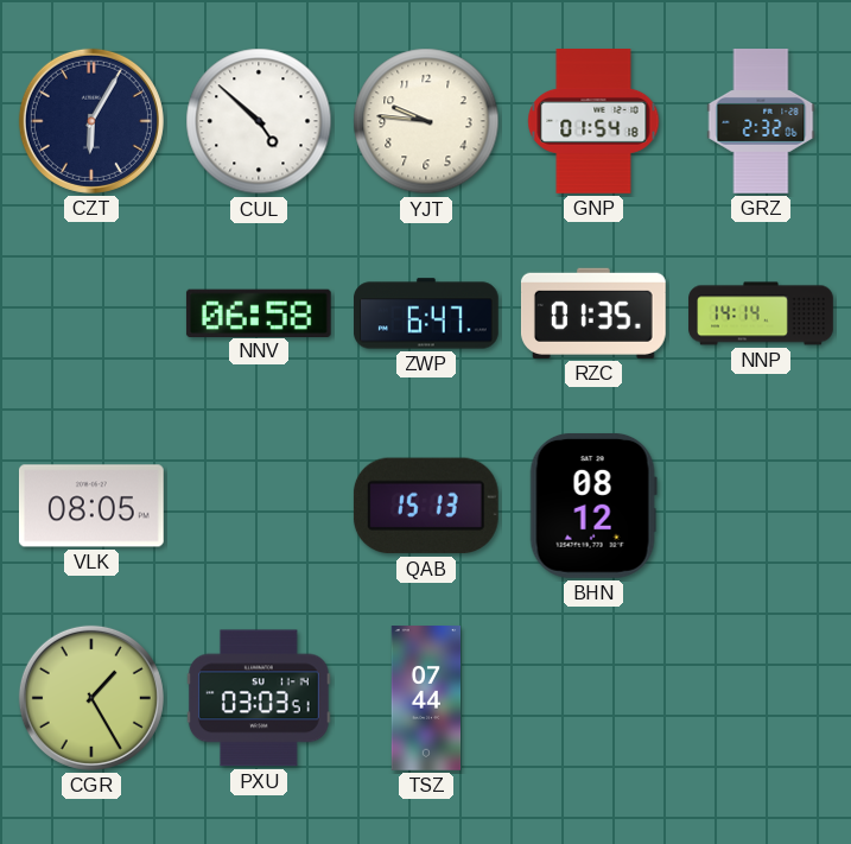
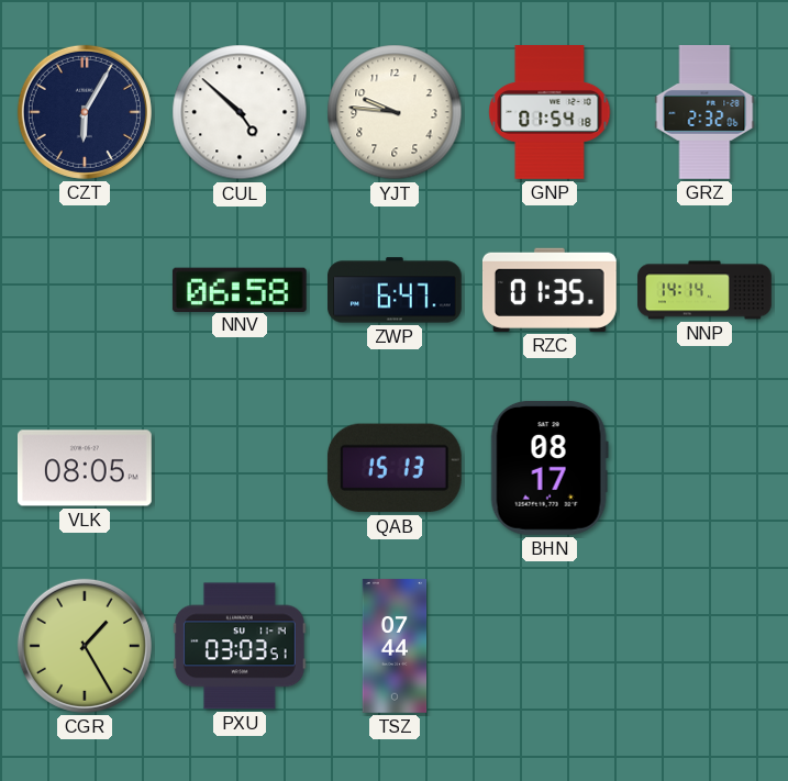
BHN: 08:12 -> 08:17
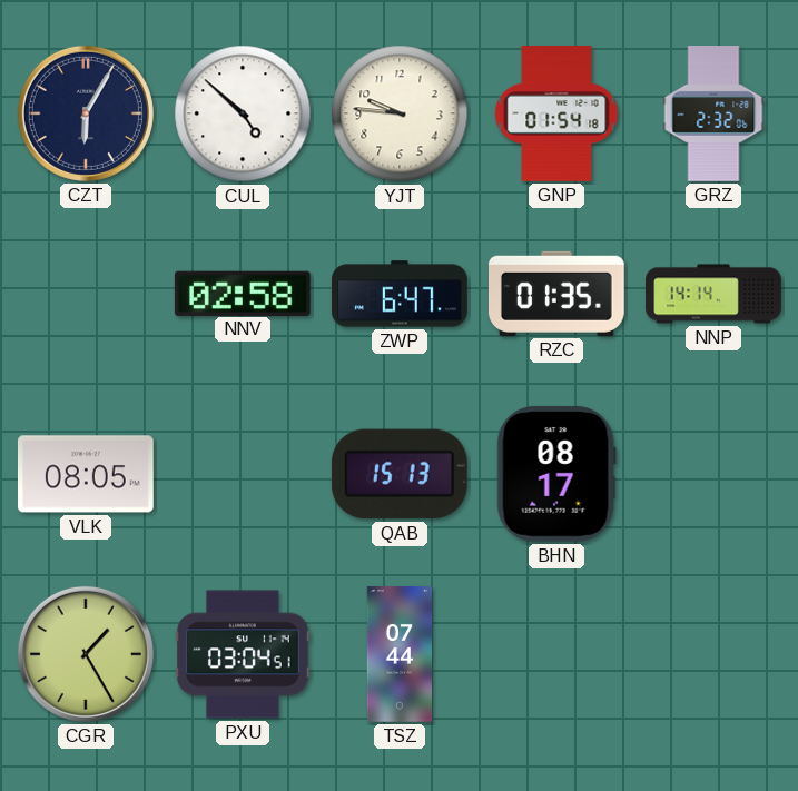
NNV: 06:58 -> 02:58
PXU: 03:03 -> 03:04
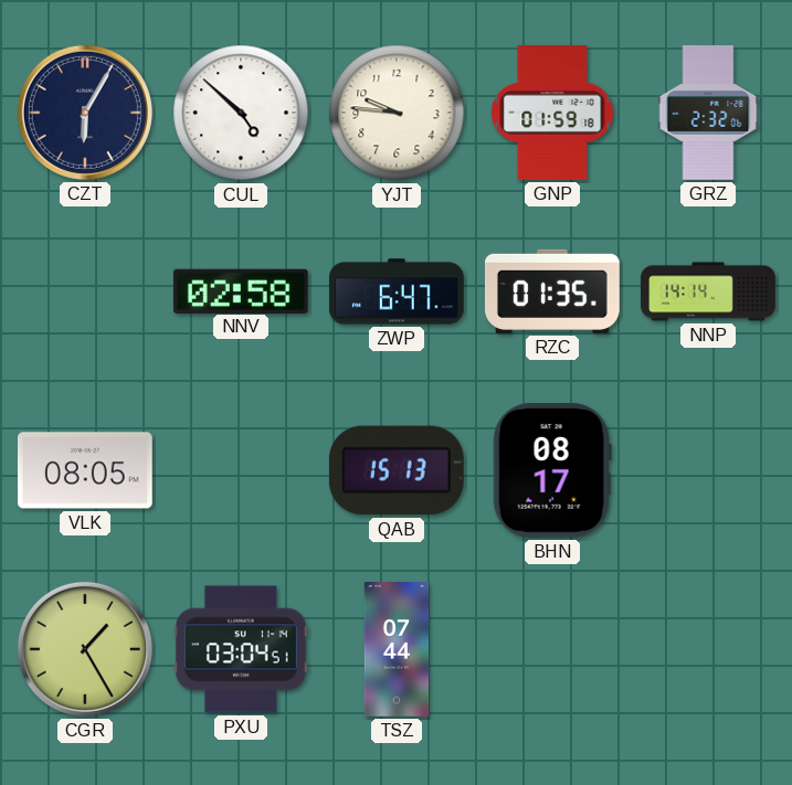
GNP: 01:54 -> 01:59
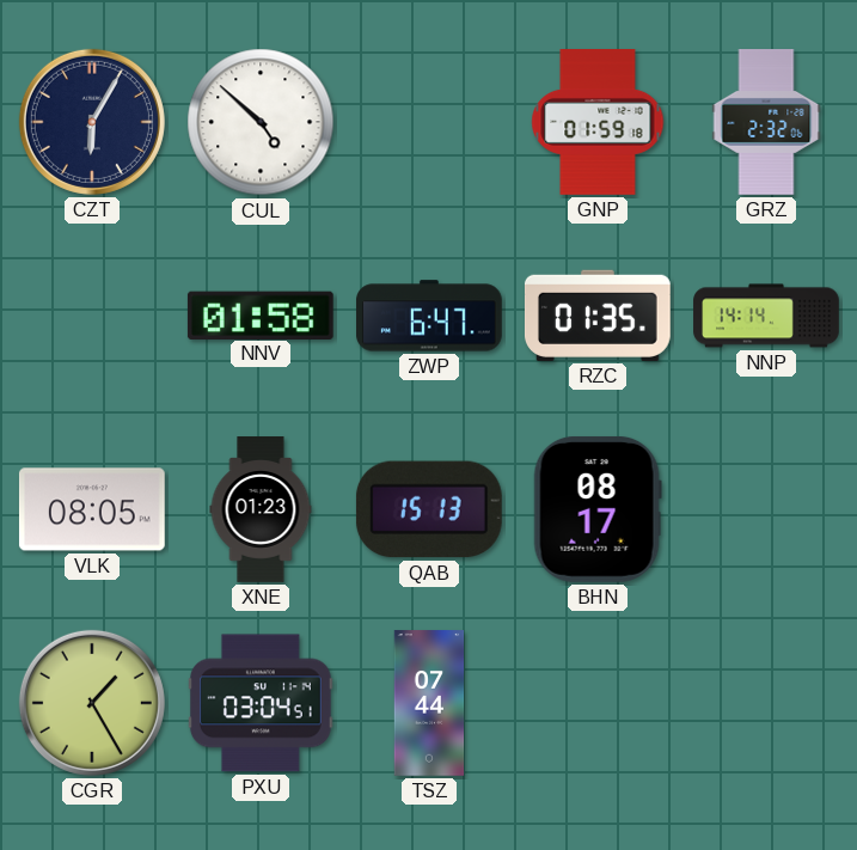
YJT: 9:46 -> none
NNV: 02:58 -> 01:58
XNE: none -> 01:23
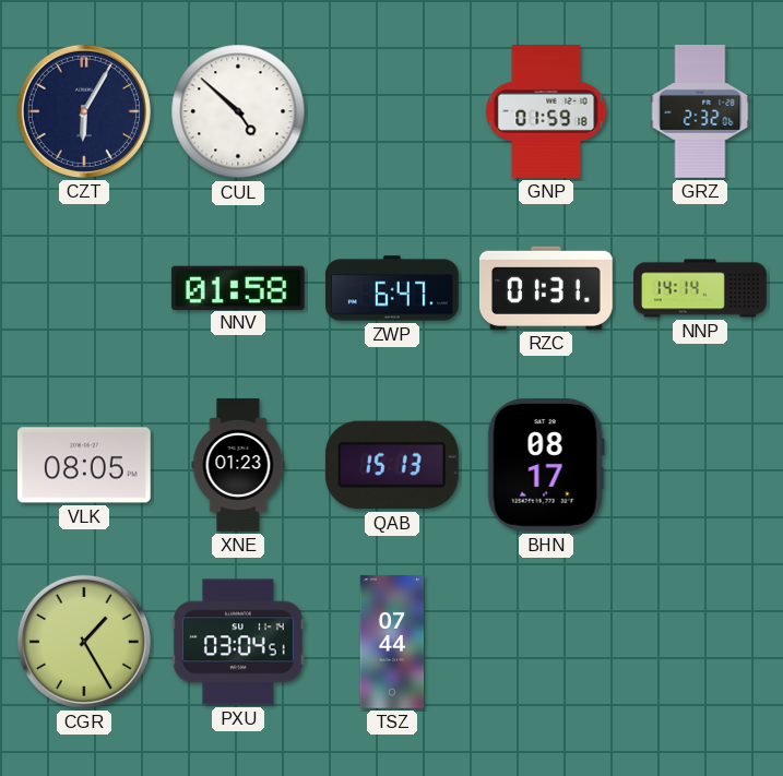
RZC: 01:35 -> 01:31
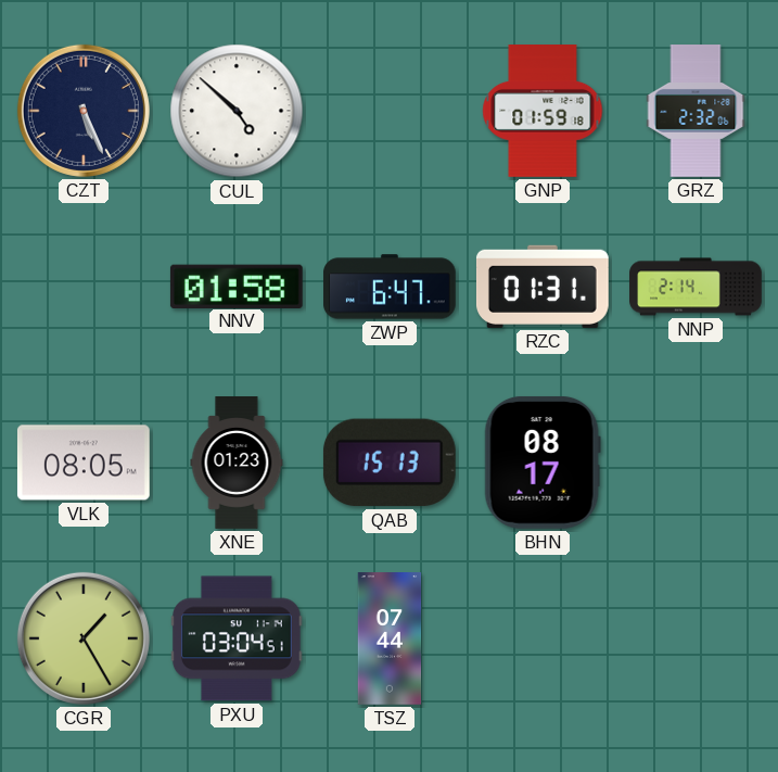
CZT: 6:05 -> 5:26
NNP: 14:14 -> 2:14
